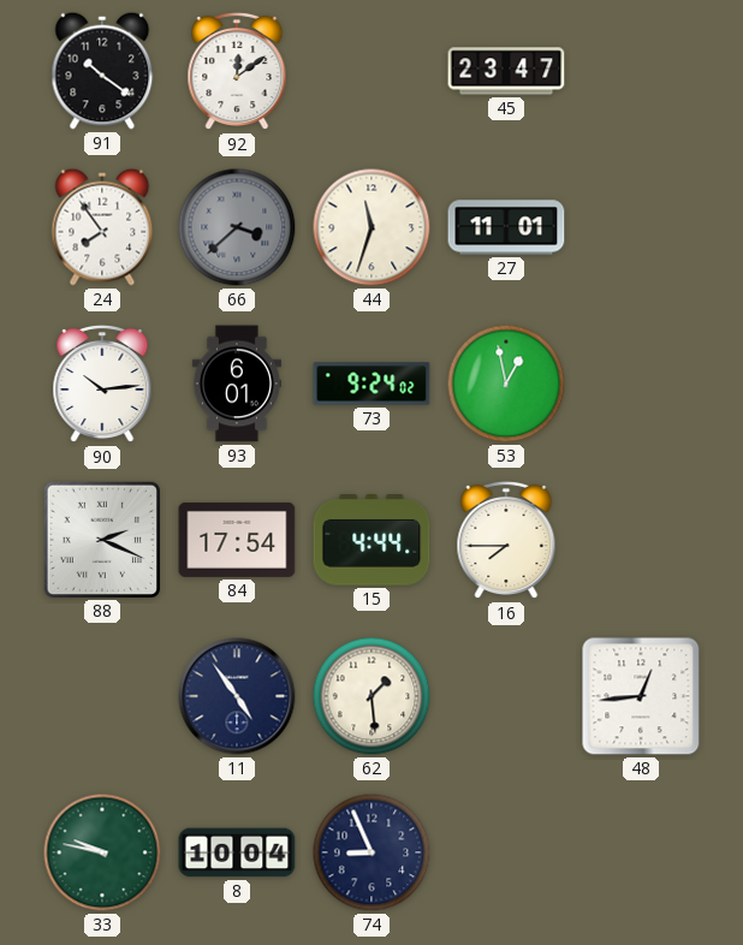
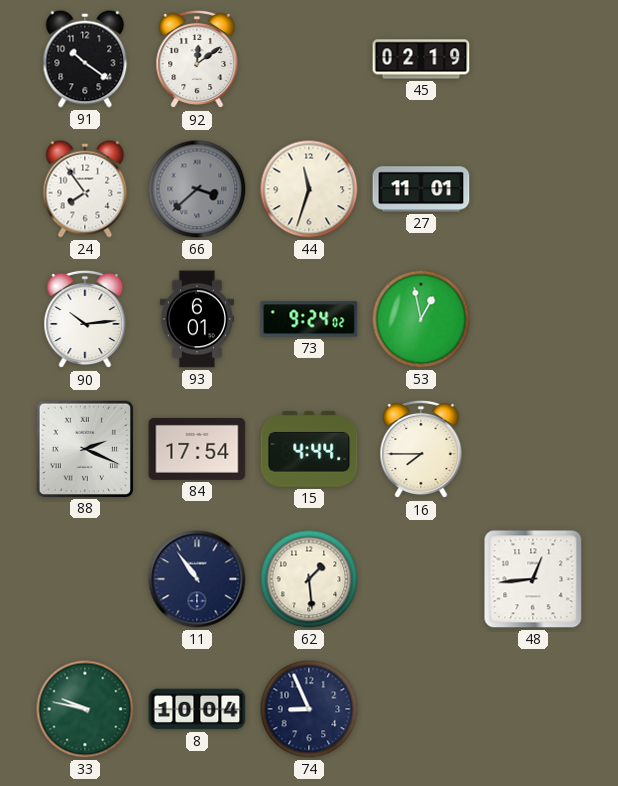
45: 23:47 -> 02:19
11: 4:54 -> 10:54
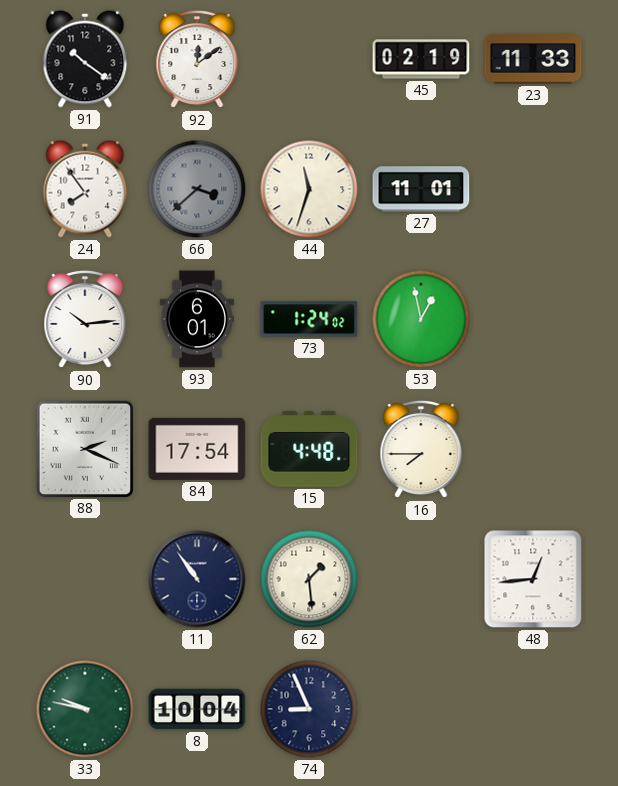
23: none -> 11:33
73: 9:24 -> 1:24
15: 4:44 -> 4:48
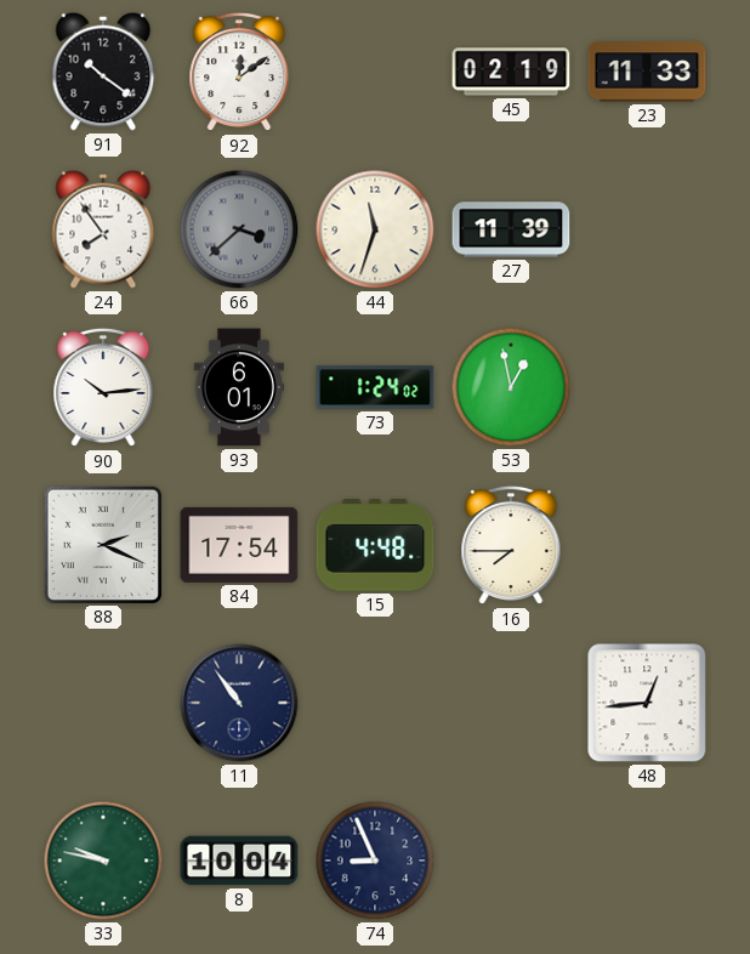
27: 11:01 -> 11:39
62: 1:29 -> none
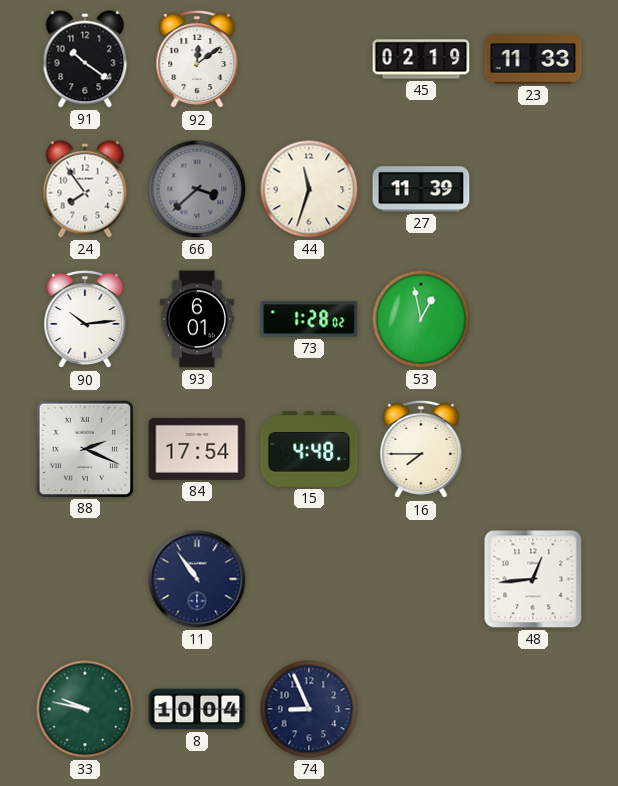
73: 1:24 -> 1:28
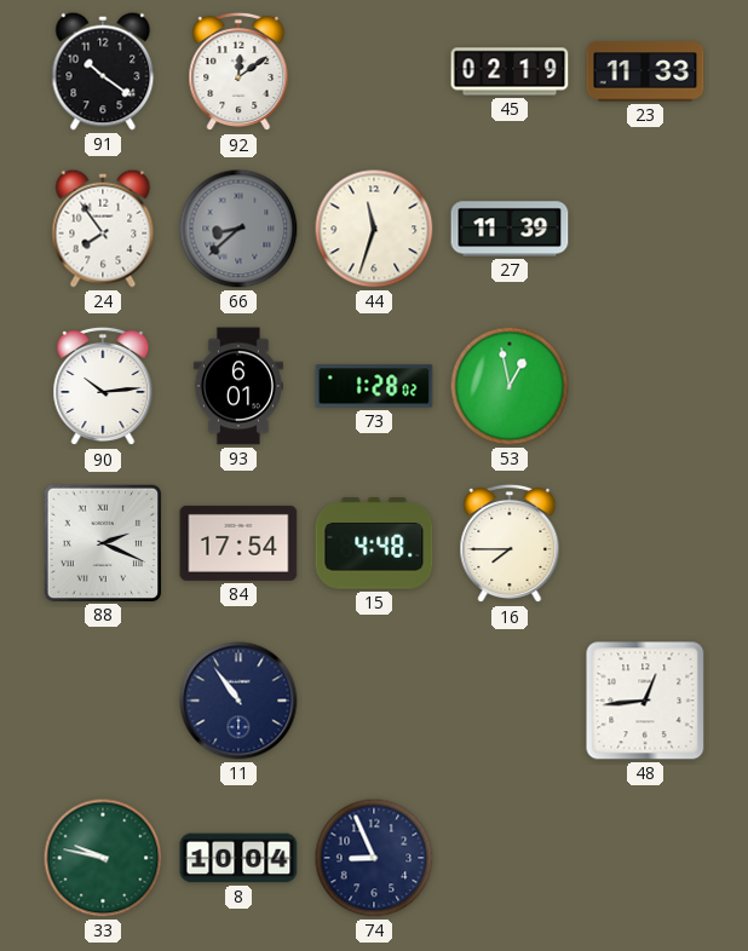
66: 3:38 -> 8:38
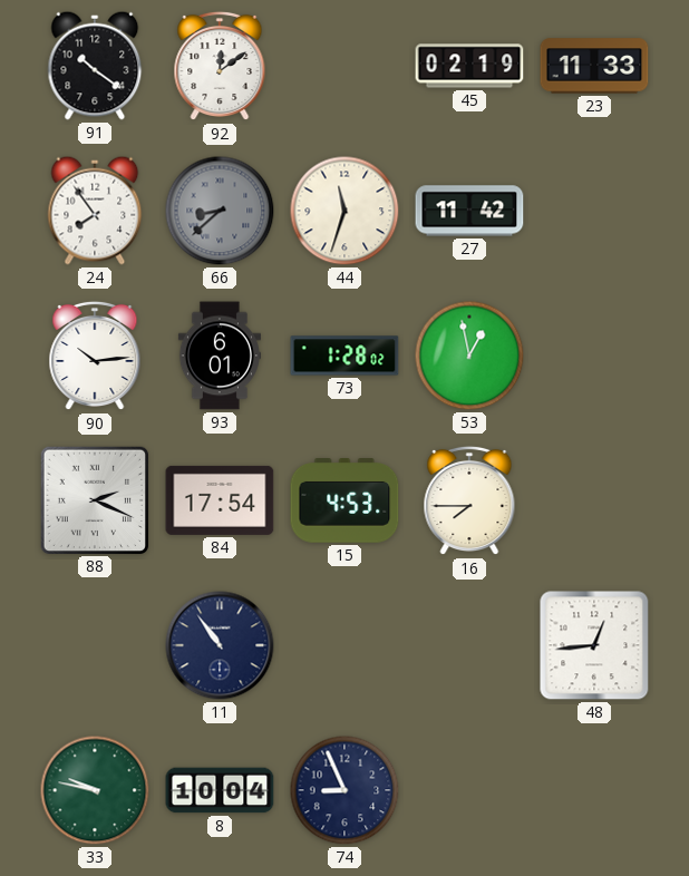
27: 11:39 -> 11:42
15: 4:48 -> 4:53
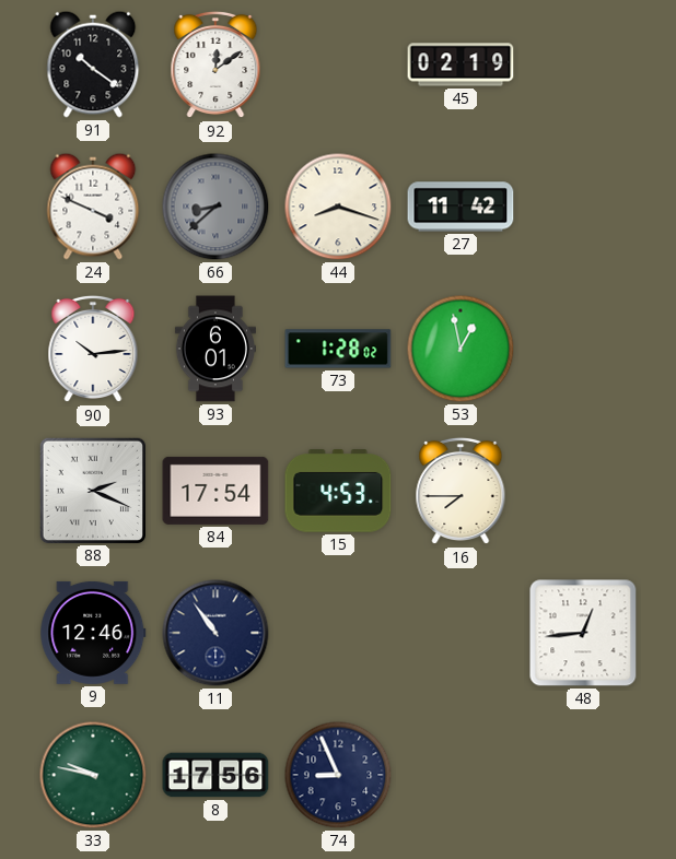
23: 11:33 -> none
24: 7:54 -> 3:49
44: 11:33 -> 8:18
9: none -> 12:46
8: 10:04 -> 17:56
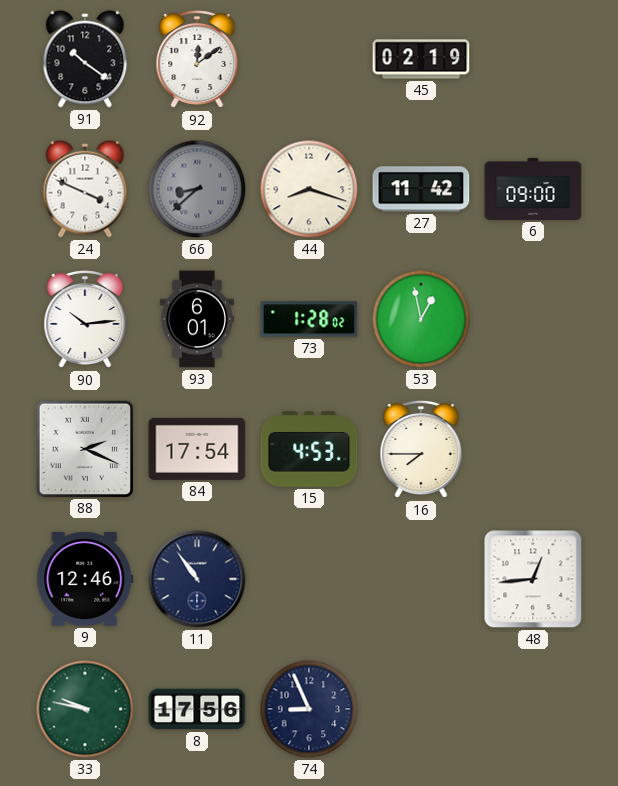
6: none -> 09:00
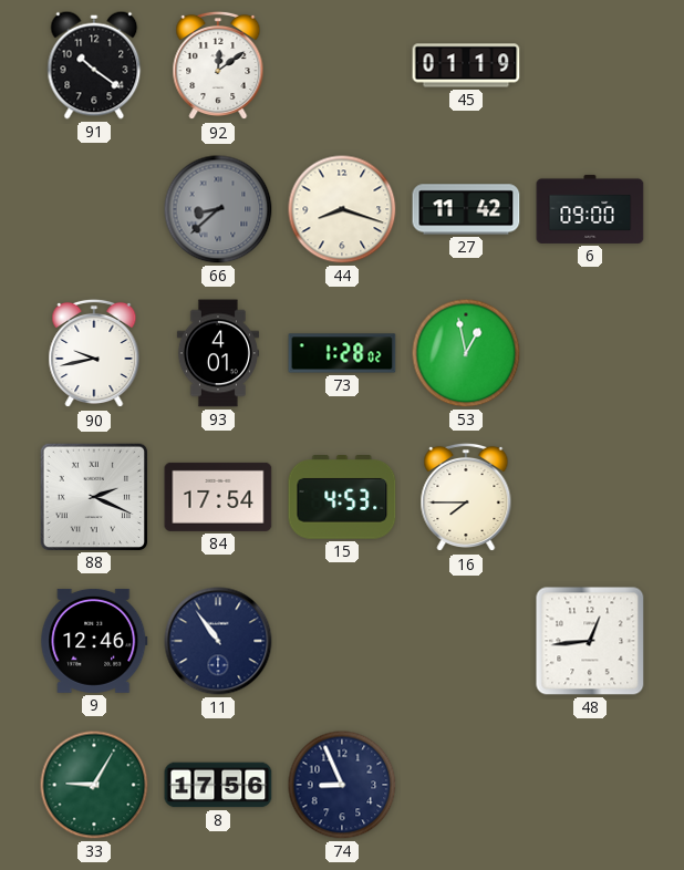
45: 02:19 -> 01:19
24: 3:49 -> none
90: 10:14 -> 9:43
93: 6:01 -> 4:01
33: 9:47 -> 9:05
